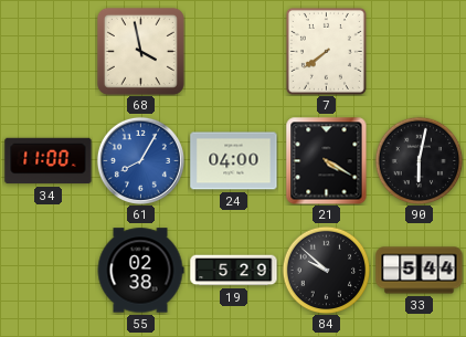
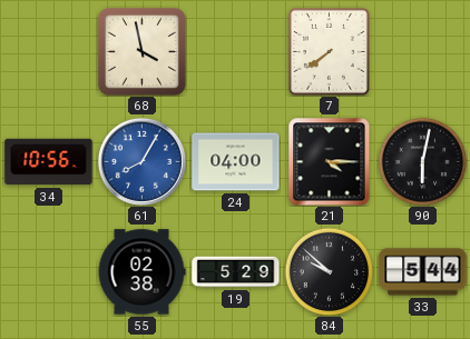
34: 11:00 -> 10:56
21: 4:20 -> 4:15
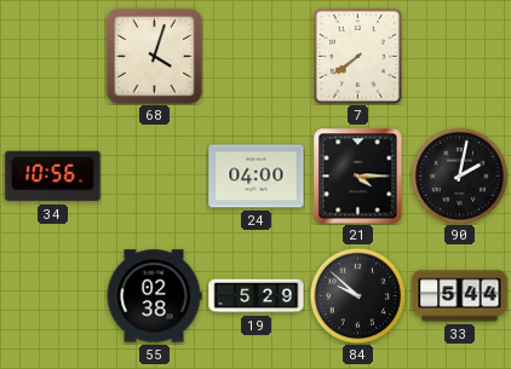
68: 3:58 -> 4:03
61: 8:05 -> none
90: 6:02 -> 2:02
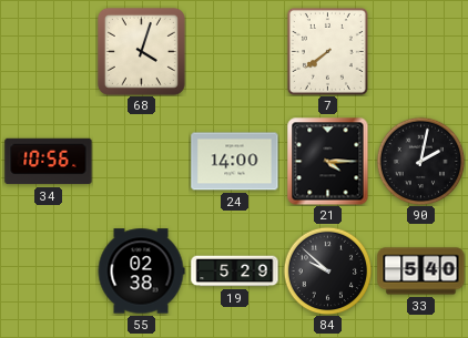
24: 04:00 -> 14:00
33: 5:44 -> 5:40
